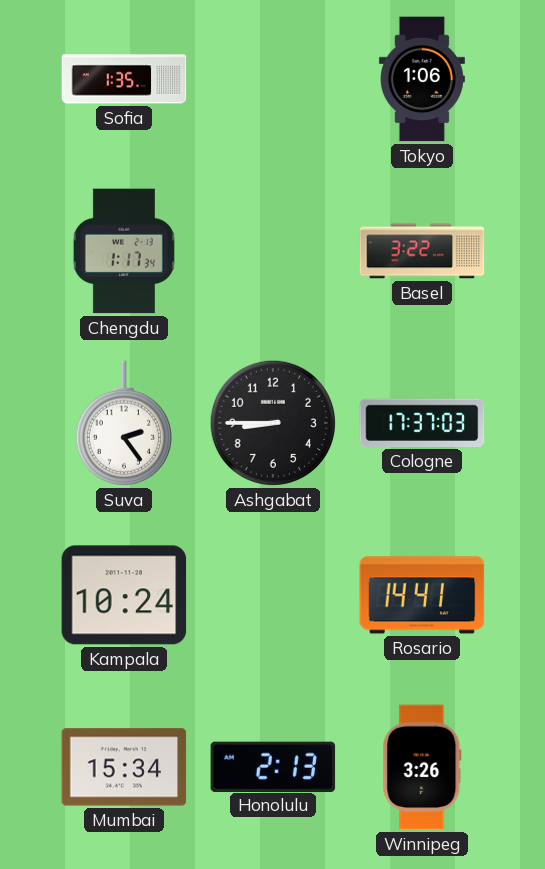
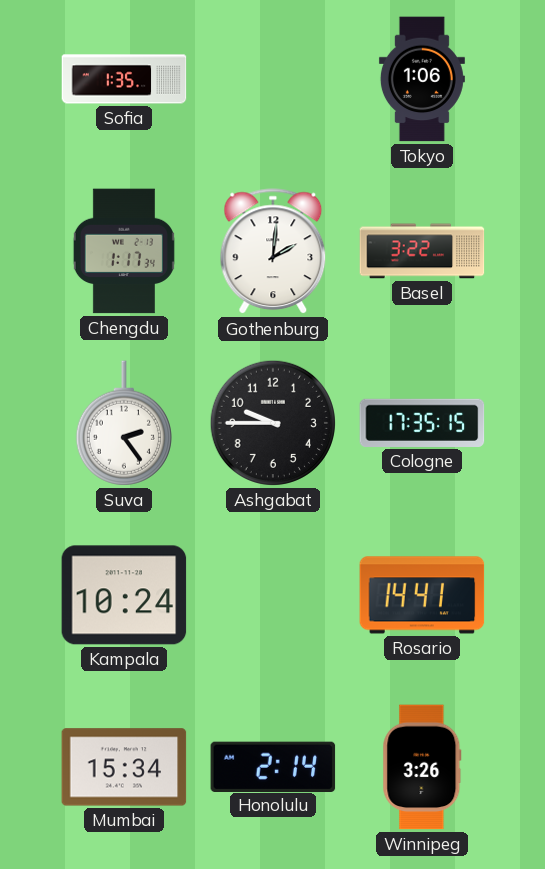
Gothenburg: none -> 2:01
Ashgabat: 8:45 -> 9:45
Cologne: 17:37 -> 17:35
Honolulu: 2:13 -> 2:14
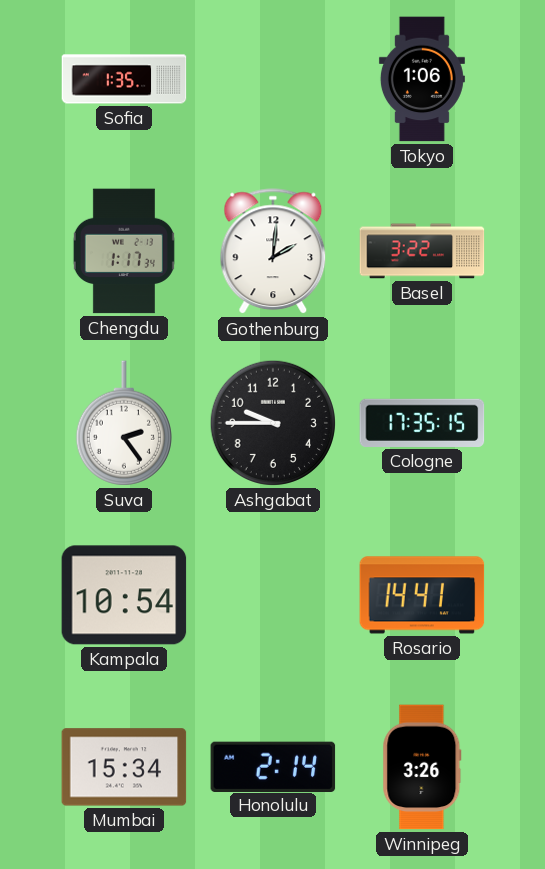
Kampala: 10:24 -> 10:54
